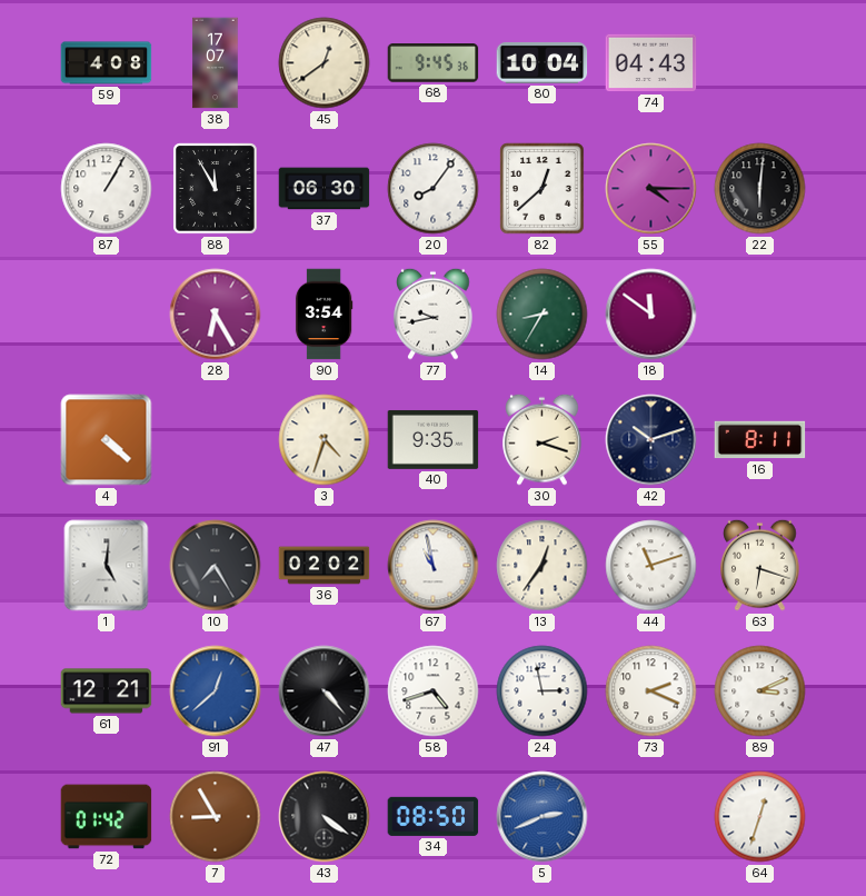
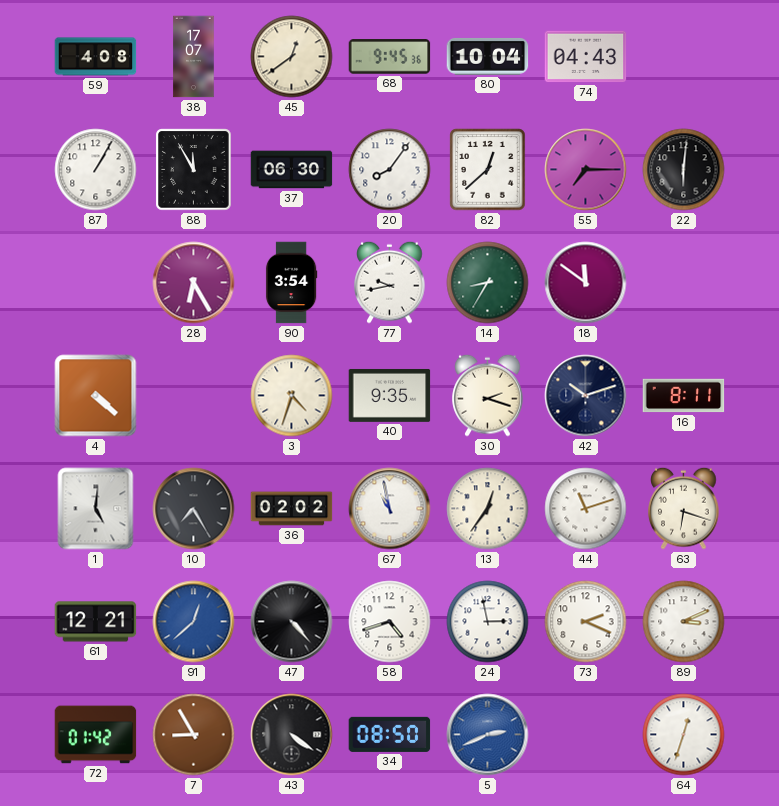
55: 4:15 -> 7:15
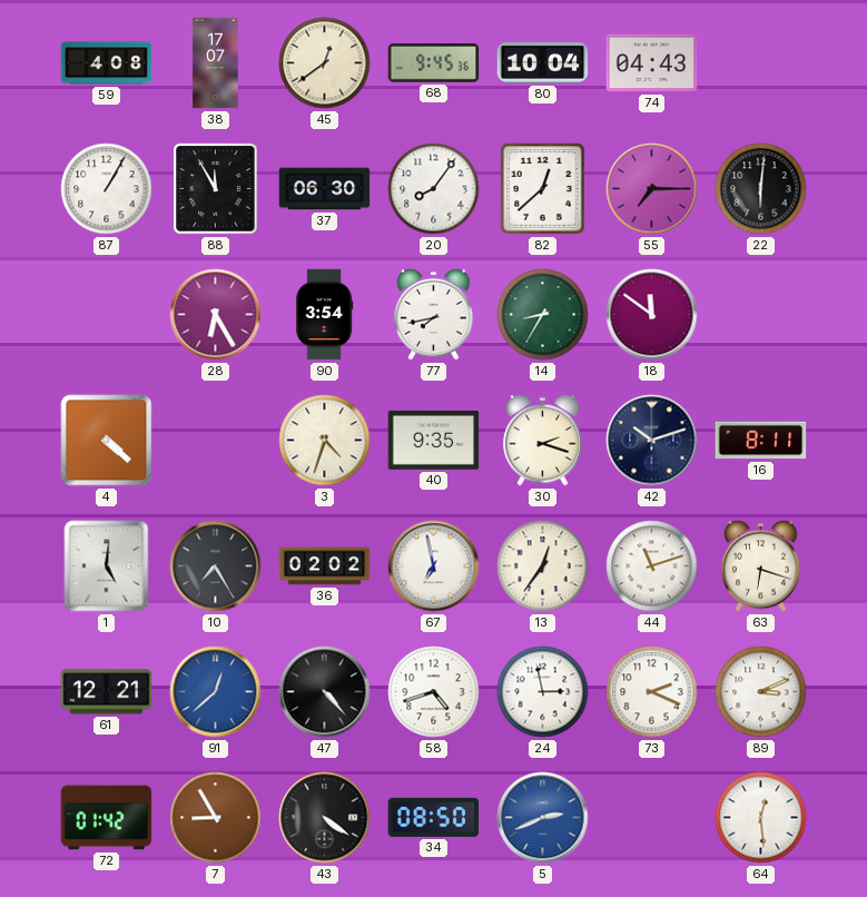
77: 9:43 -> 7:43
67: 10:58 -> 6:58
64: 12:33 -> 12:29
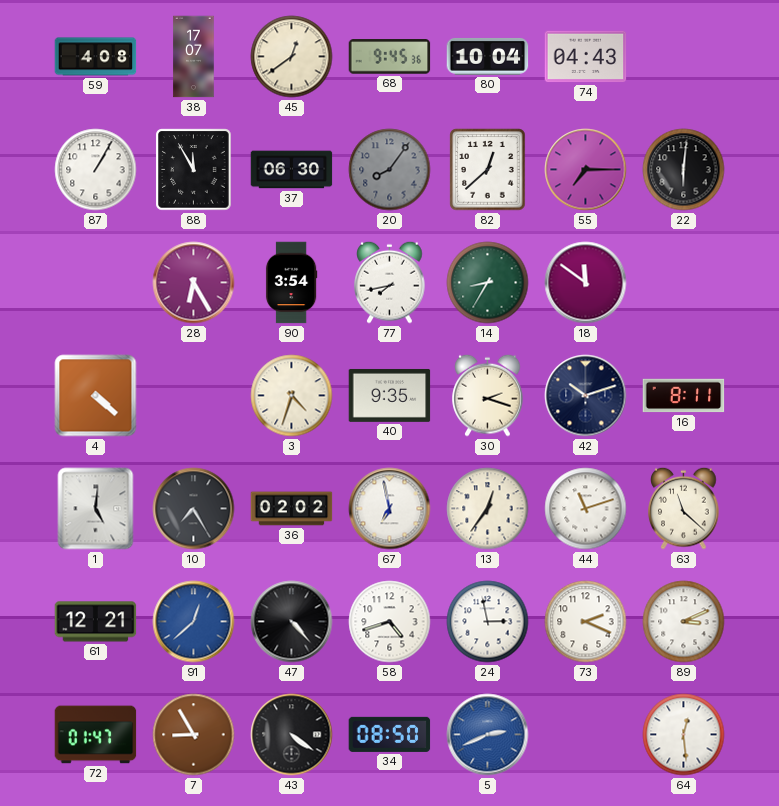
20 dial: white -> grey
63: 6:18 -> 11:22
72: 01:42 -> 01:47
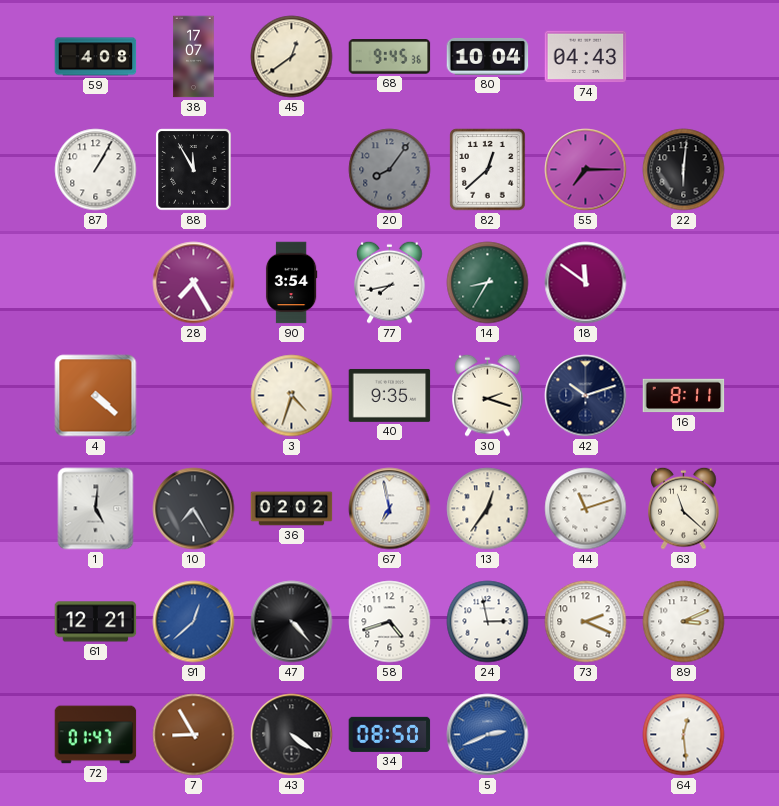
37: 06:30 -> none
28: 6:25 -> 7:25
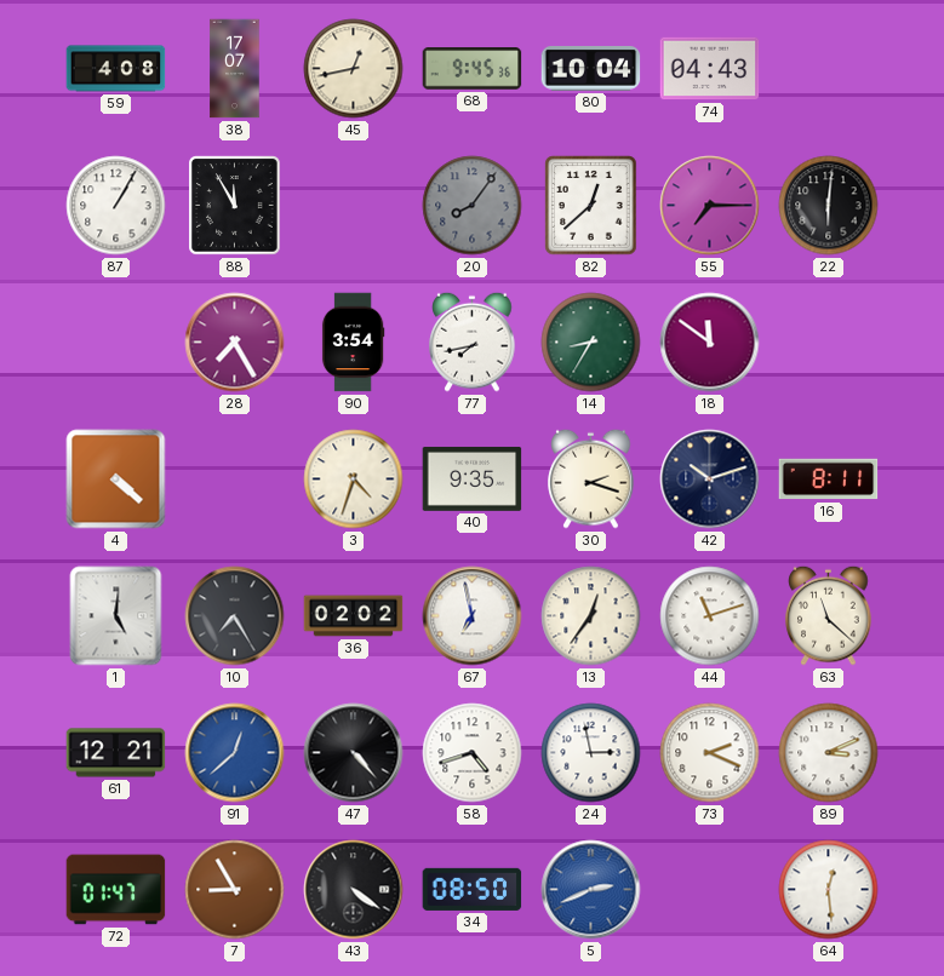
45: 12:39 -> 12:43
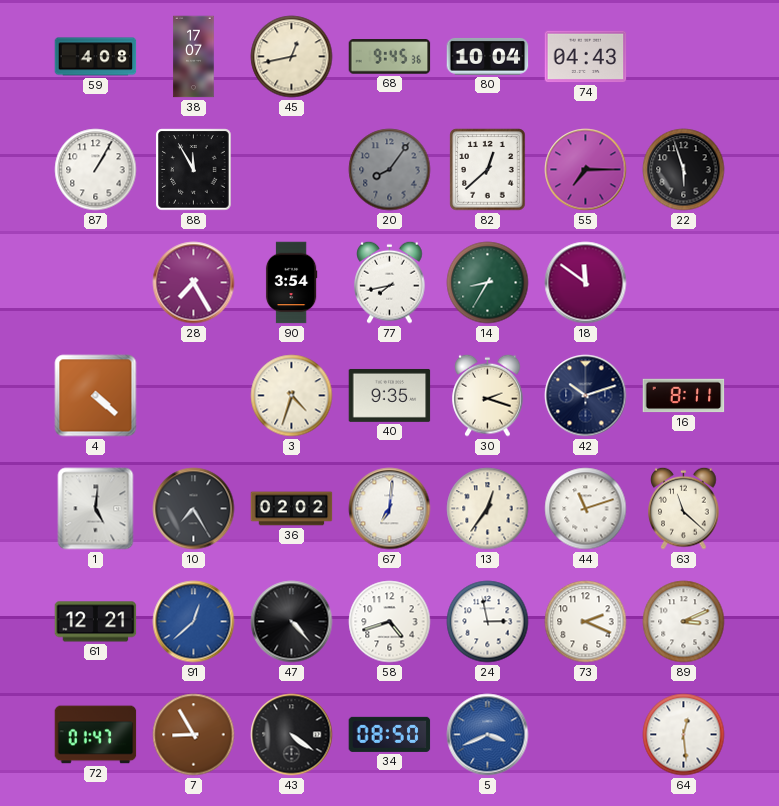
22: 6:01 -> 5:57
67: 6:58 -> 7:01
5: 2:41 -> 3:41
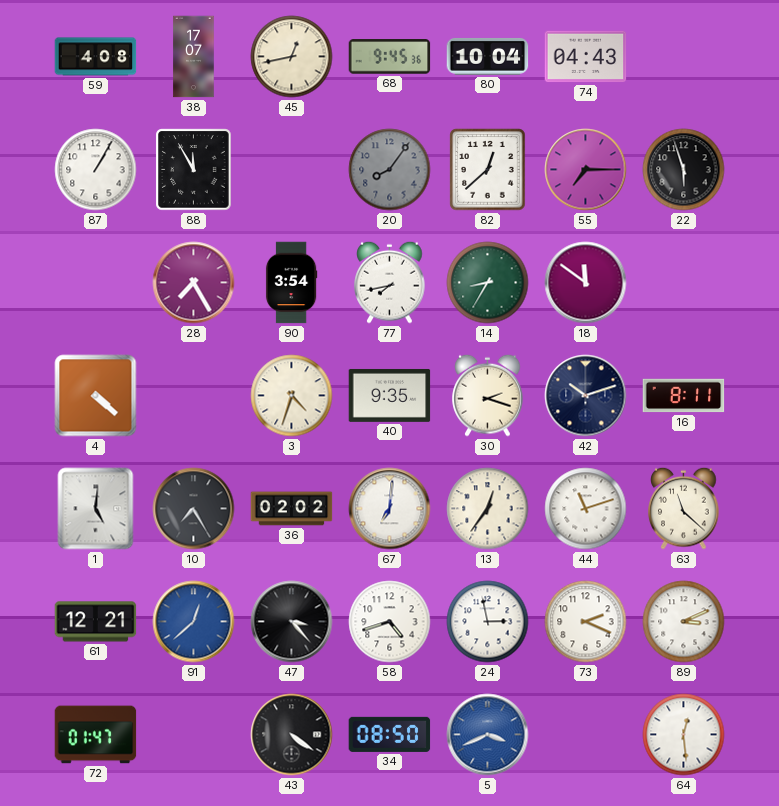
47: 4:23 -> 3:23
7: 8:55 -> none
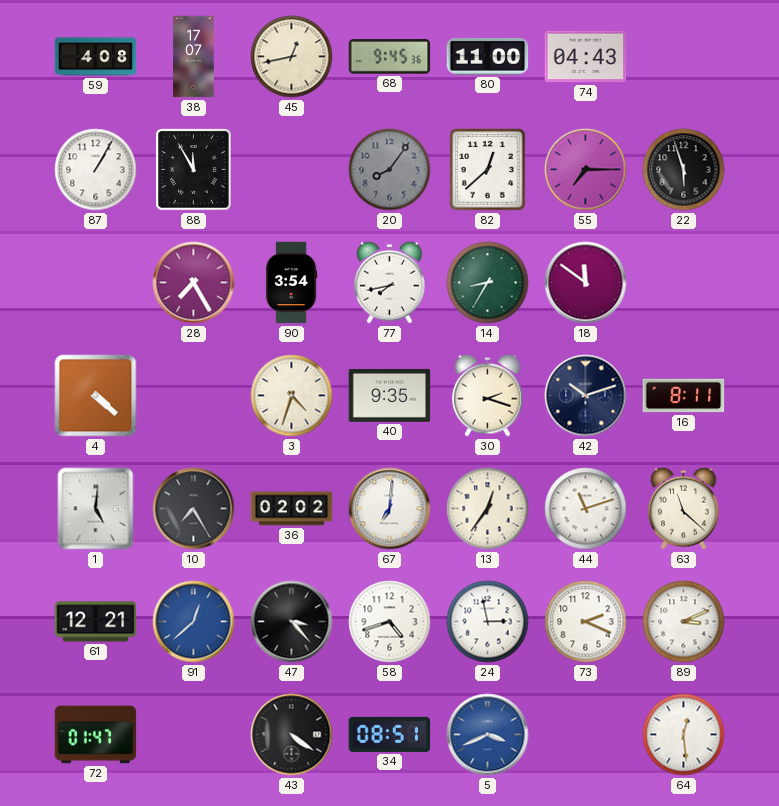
80: 10:04 -> 11:00
34: 08:50 -> 08:51
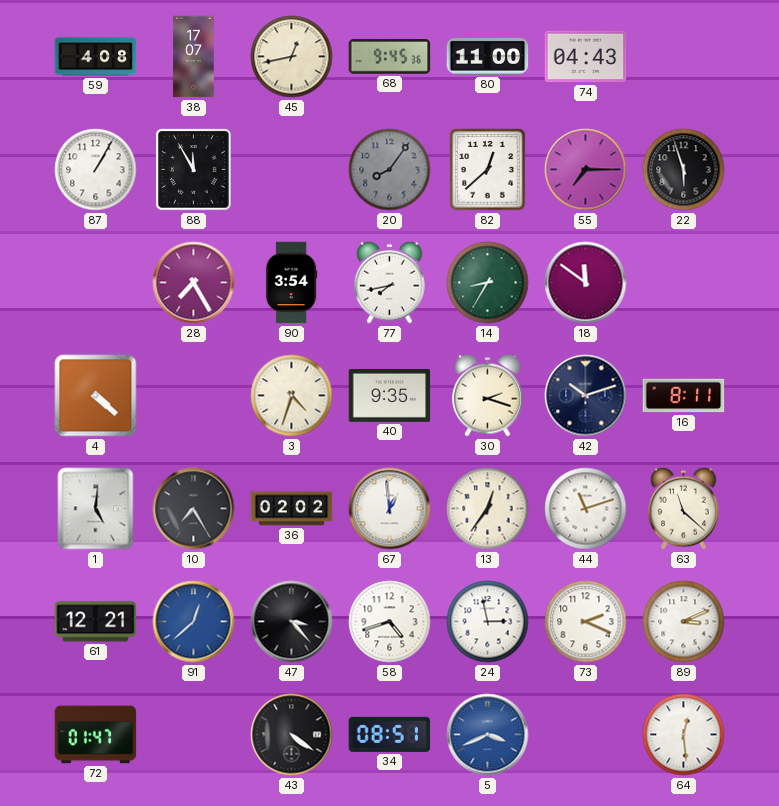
67: 7:01 -> 12:59
